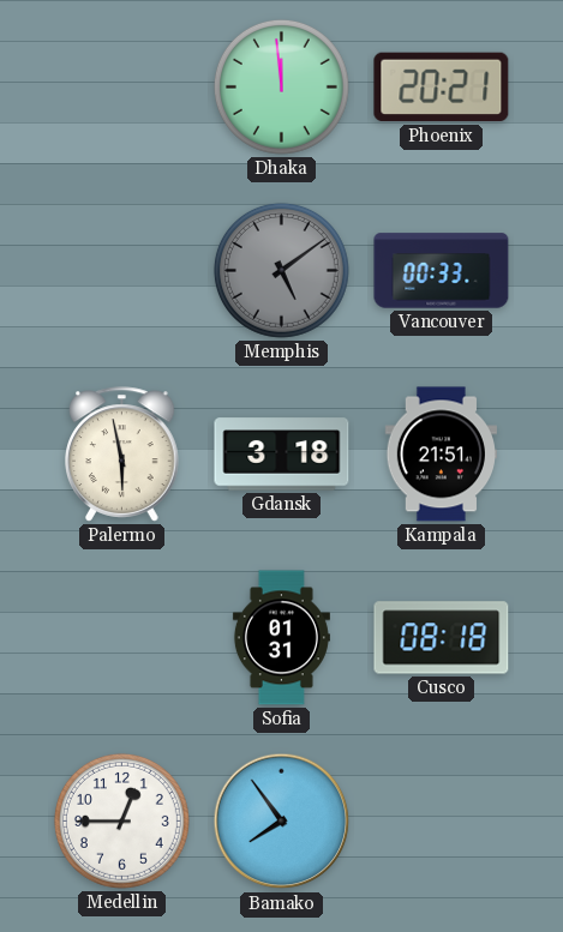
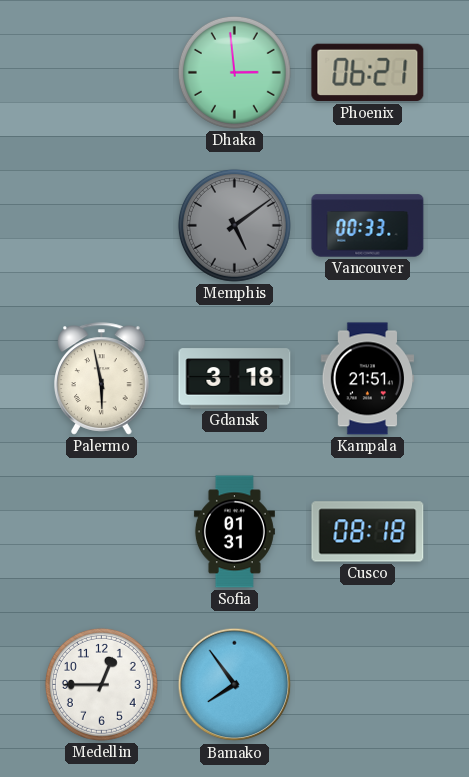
Dhaka: 11:59 -> 2:59
Phoenix: 20:21 -> 06:21
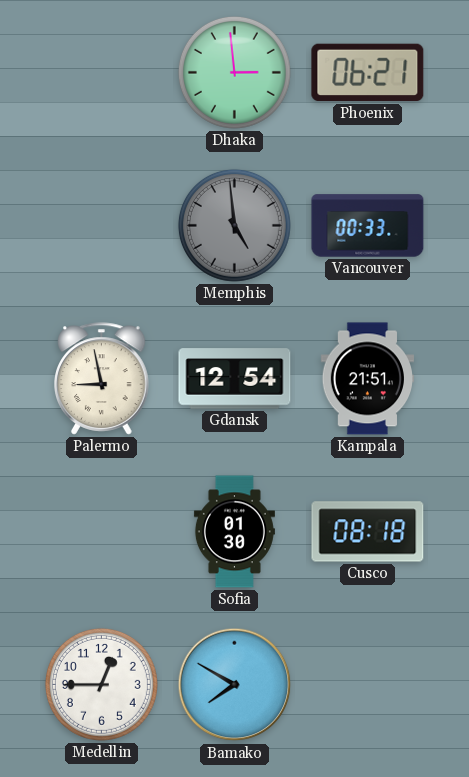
Memphis: 5:09 -> 4:59
Palermo: 5:58 -> 8:58
Gdansk: 3:18 -> 12:54
Sofia: 01:31 -> 01:30
Bamako: 7:54 -> 7:50
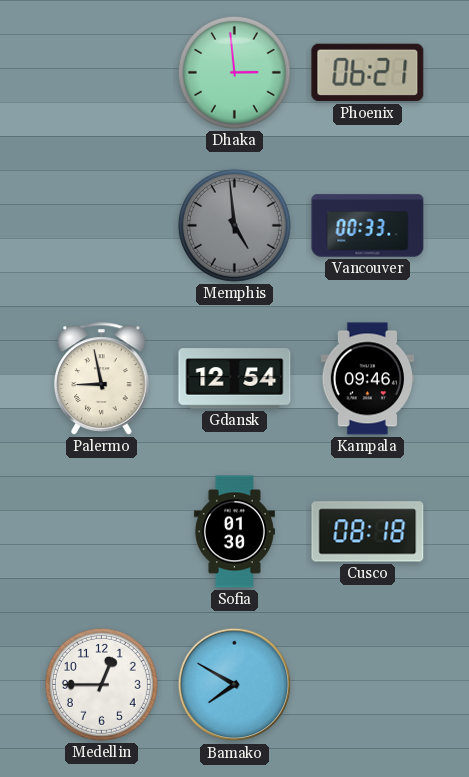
Kampala: 21:51 -> 09:46
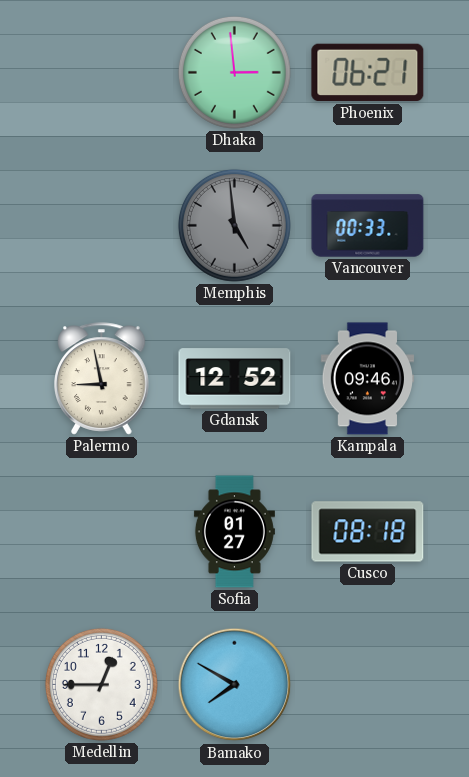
Gdansk: 12:54 -> 12:52
Sofia: 01:30 -> 01:27
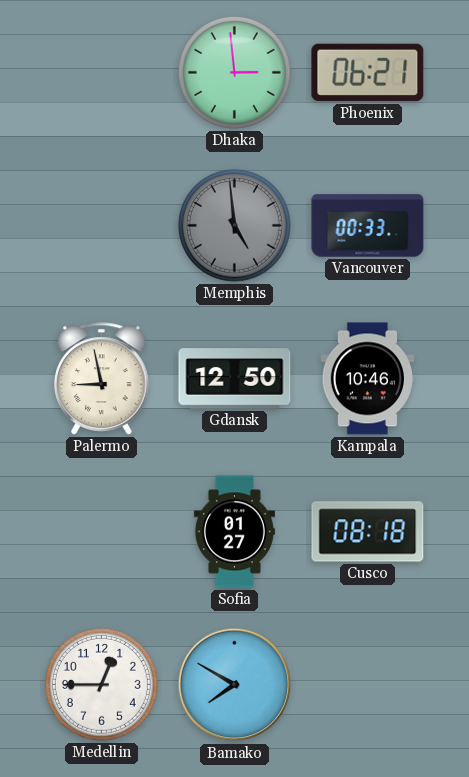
Gdansk: 12:52 -> 12:50
Kampala: 09:46 -> 10:46
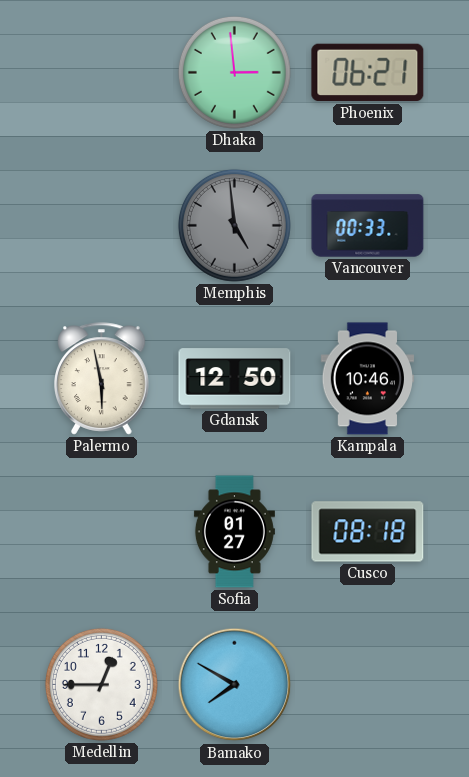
Palermo: 8:58 -> 5:58
